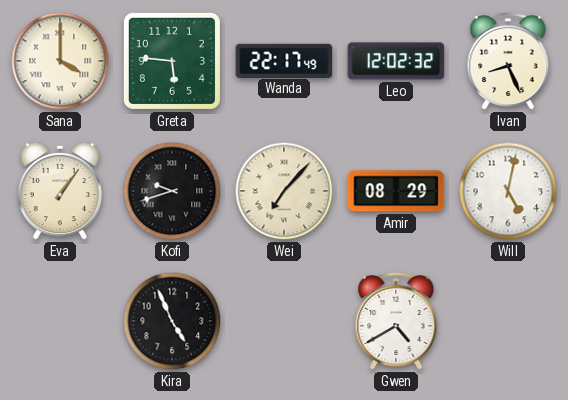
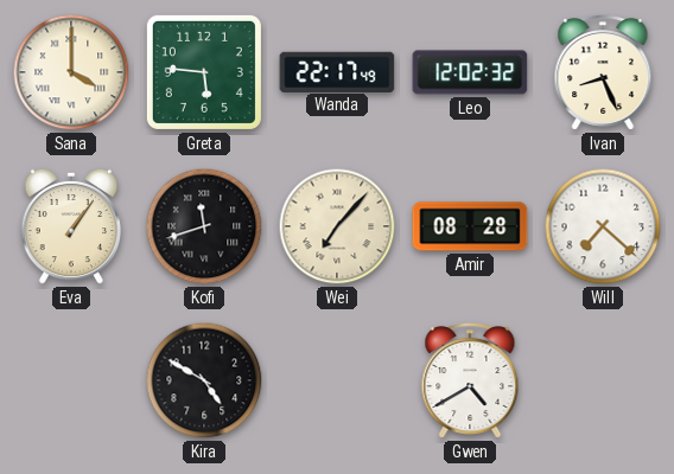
Kofi: 9:42 -> 11:42
Amir: 08:29 -> 08:28
Will: 5:02 -> 7:22
Kira: 4:56 -> 4:50
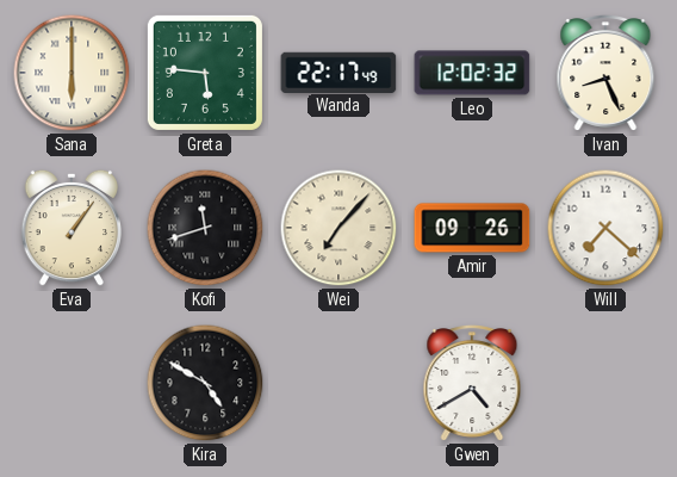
Sana: 4:00 -> 6:00
Amir: 08:28 -> 09:26
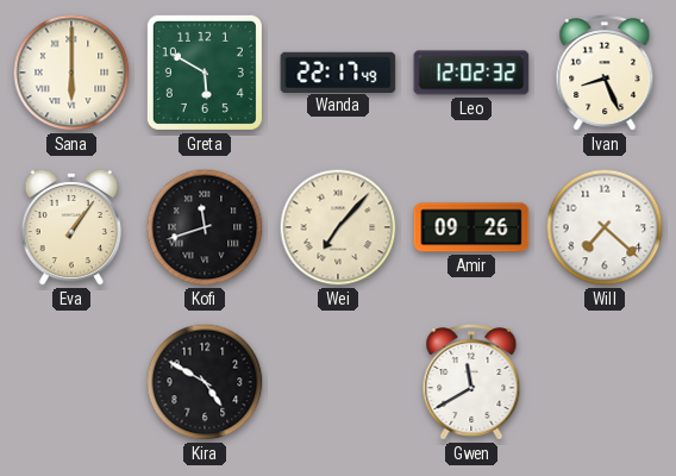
Greta: 5:46 -> 5:50
Gwen: 4:40 -> 11:40
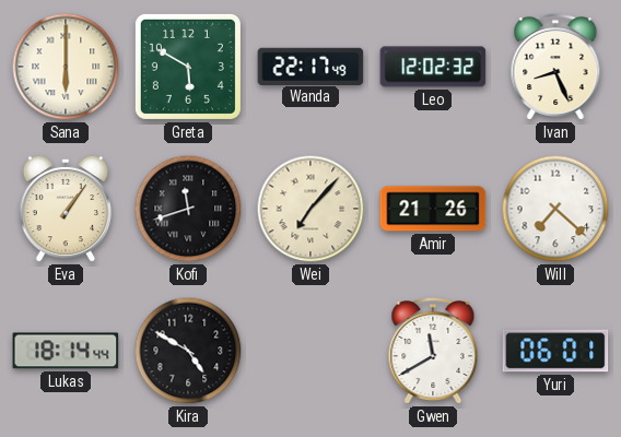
Amir: 09:26 -> 21:26
Lukas: none -> 18:14
Yuri: none -> 06:01
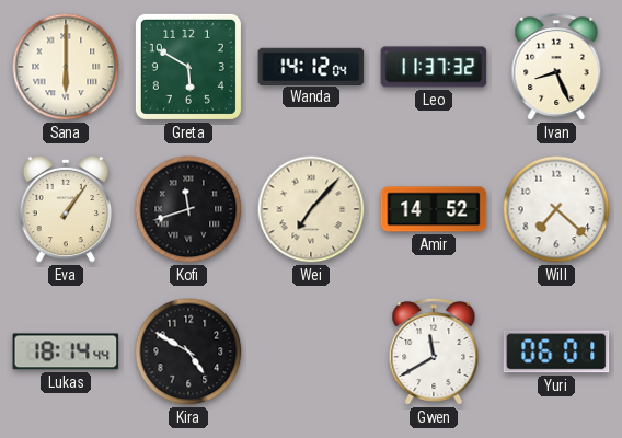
Wanda: 22:17 -> 14:12
Leo: 12:02 -> 11:37
Amir: 21:26 -> 14:52
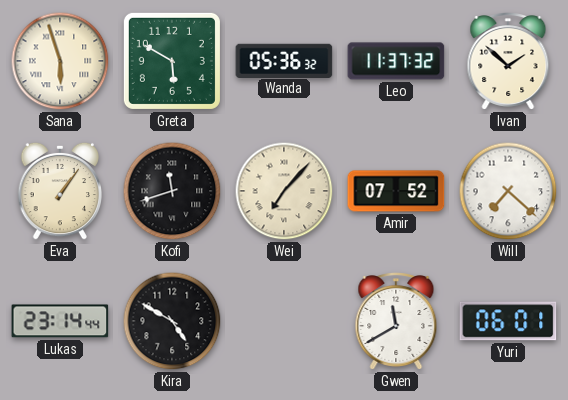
Sana: 6:00 -> 5:57
Wanda: 14:12 -> 05:36
Ivan: 8:26 -> 1:52
Amir: 14:52 -> 07:52
Lukas: 18:14 -> 23:14
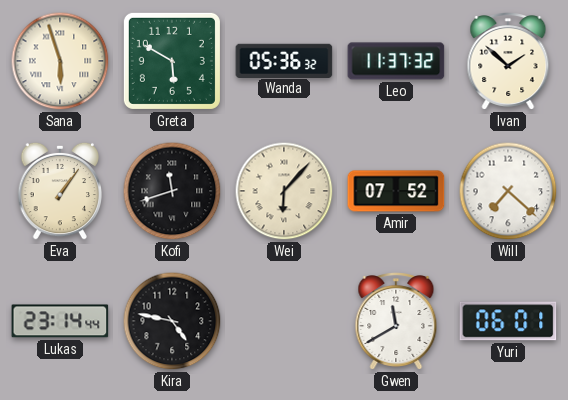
Wei: 7:07 -> 6:07
Kira: 4:50 -> 4:47
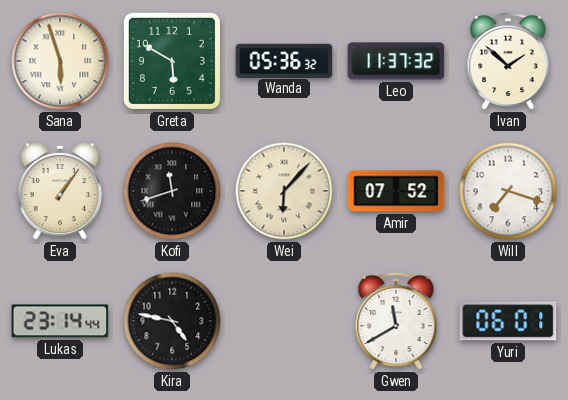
Will: 7:22 -> 7:18
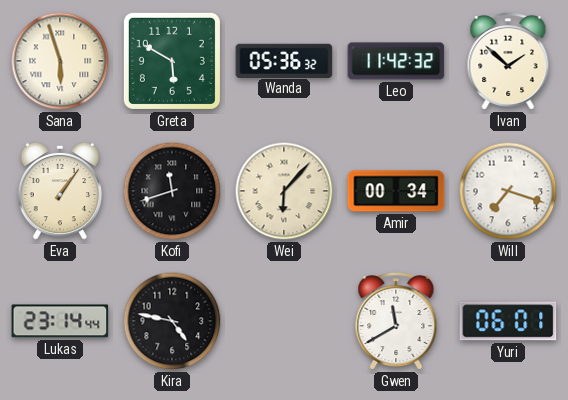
Leo: 11:37 -> 11:42
Amir: 07:52 -> 00:34
